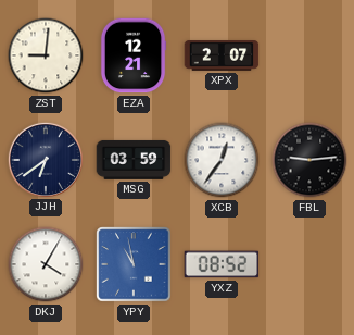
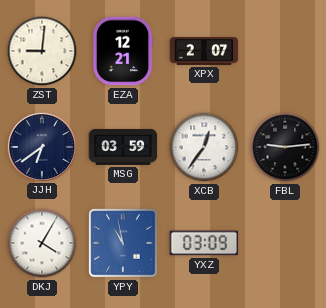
YXZ: 08:52 -> 03:09
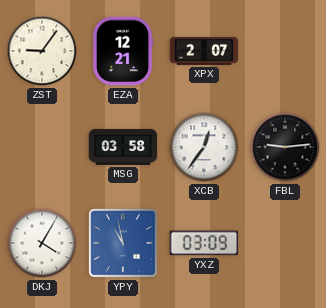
ZST: 9:01 -> 9:06
JJH: 6:39 -> none
MSG: 03:59 -> 03:58
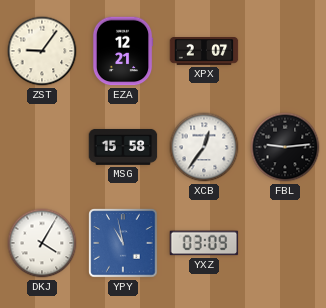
MSG: 03:58 -> 15:58
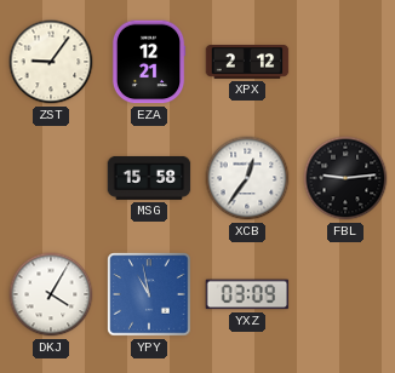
XPX: 2:07 -> 2:12
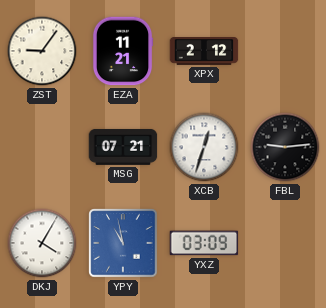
EZA: 12:21 -> 11:21
MSG: 15:58 -> 07:21
XCB: 12:36 -> 12:33
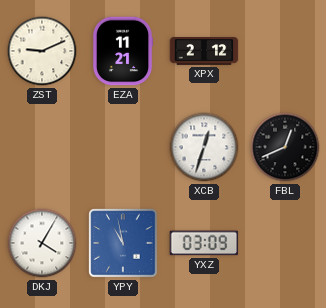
ZST: 9:06 -> 9:11
MSG: 07:21 -> none
FBL: 9:14 -> 12:41
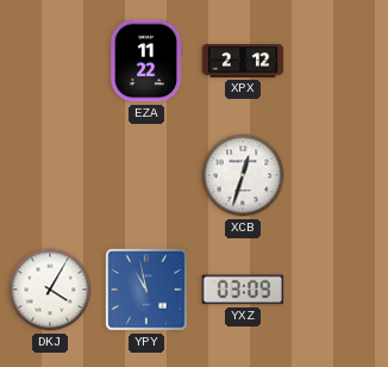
ZST: 9:11 -> none
EZA: 11:21 -> 11:22
FBL: 12:41 -> none
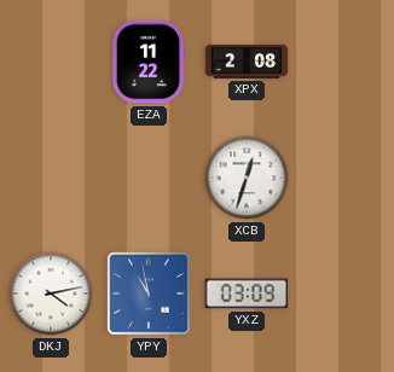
XPX: 2:12 -> 2:08
DKJ: 4:05 -> 4:13
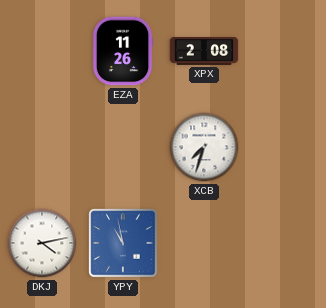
EZA: 11:22 -> 11:26
XCB: 12:33 -> 7:33
YXZ: 03:09 -> none
